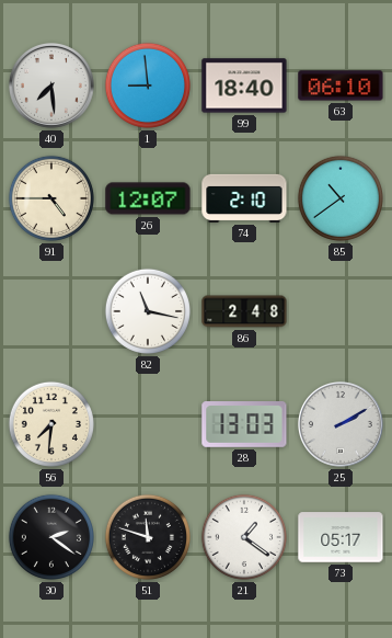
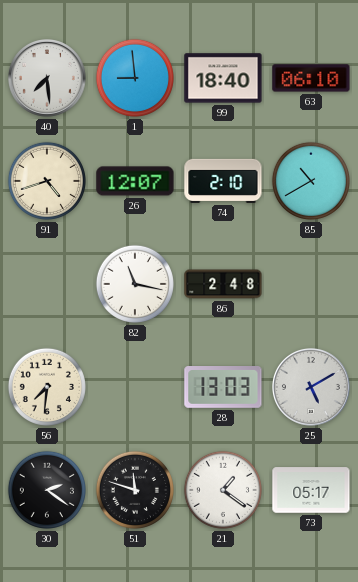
91: 4:45 -> 4:42
85: 10:39 -> 10:40
25: 2:10 -> 5:10
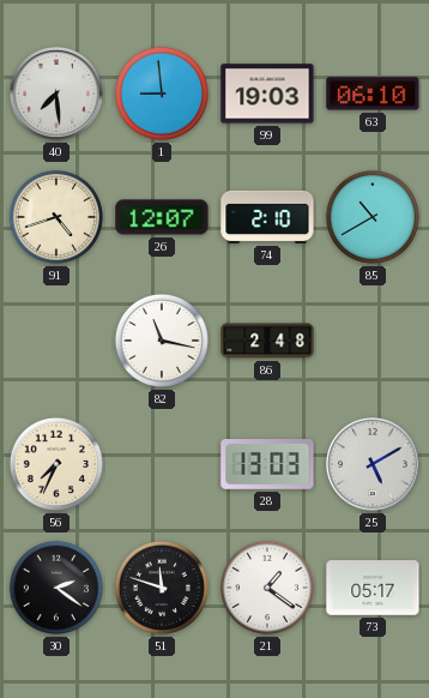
99: 18:40 -> 19:03
56: 7:31 -> 7:34
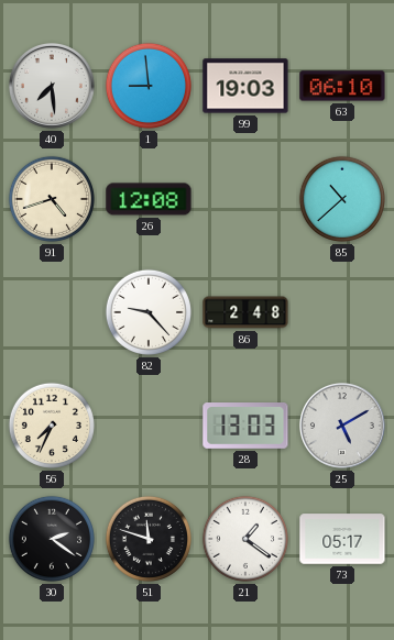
26: 12:07 -> 12:08
74: 2:10 -> none
85: 10:40 -> 10:38
82: 11:17 -> 9:23
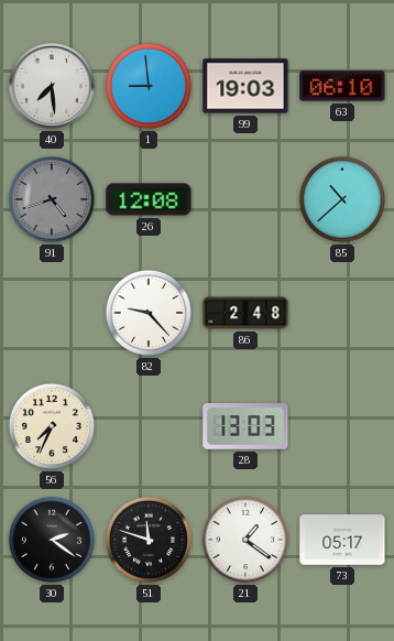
91 dial: cream -> grey
25: 5:10 -> none
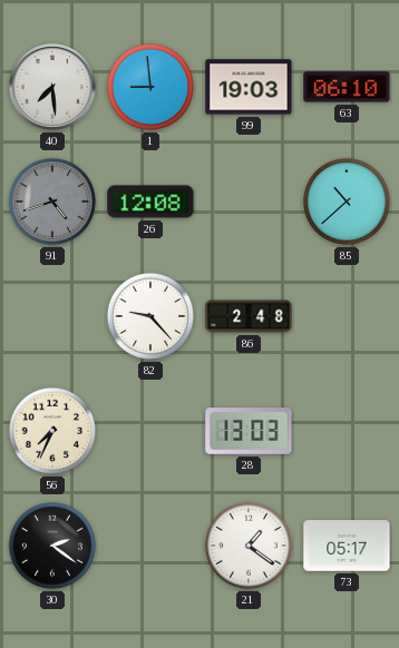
51: 11:48 -> none
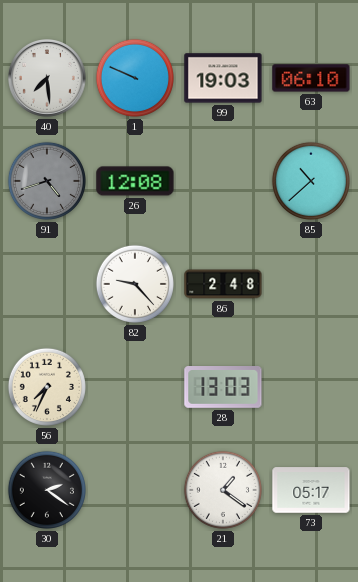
1: 8:59 -> 9:49
